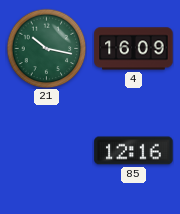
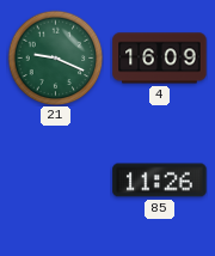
21: 10:17 -> 9:19
85: 12:16 -> 11:26
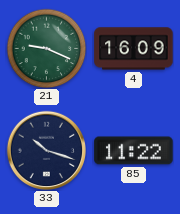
33: none -> 10:18
85: 11:26 -> 11:22
